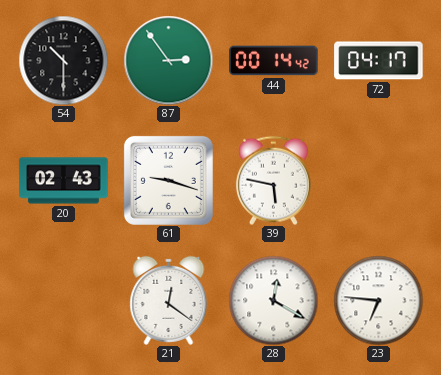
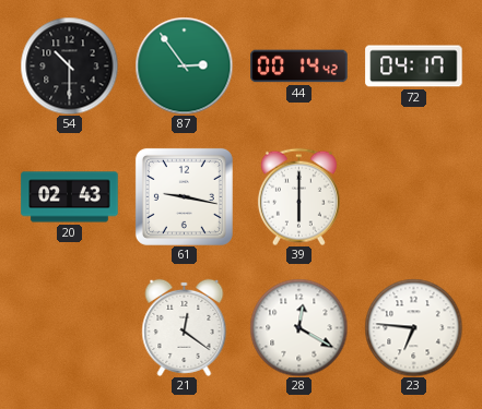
61: 9:18 -> 9:17
39: 5:47 -> 6:00
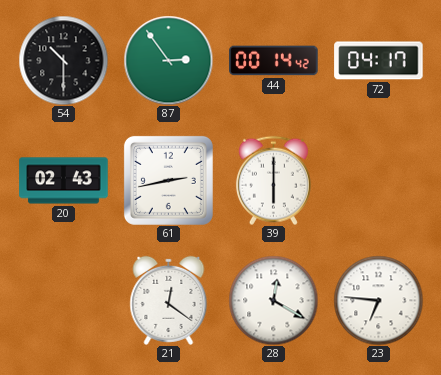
61: 9:17 -> 2:43
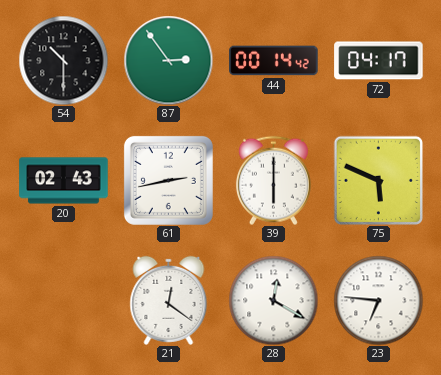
75: none -> 5:49
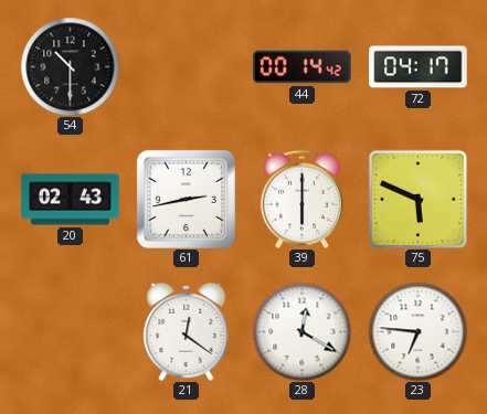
87: 2:54 -> none
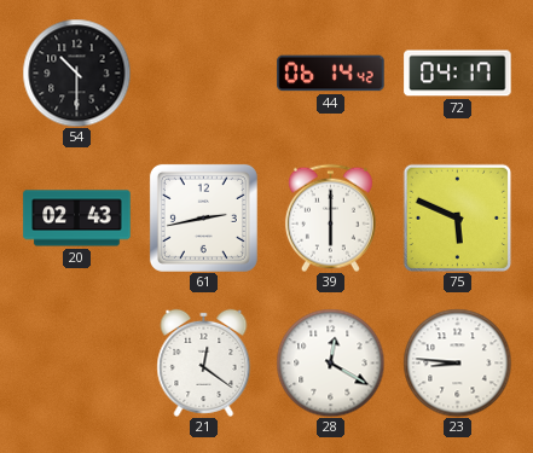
44: 00:14 -> 06:14
23: 6:46 -> 8:46
